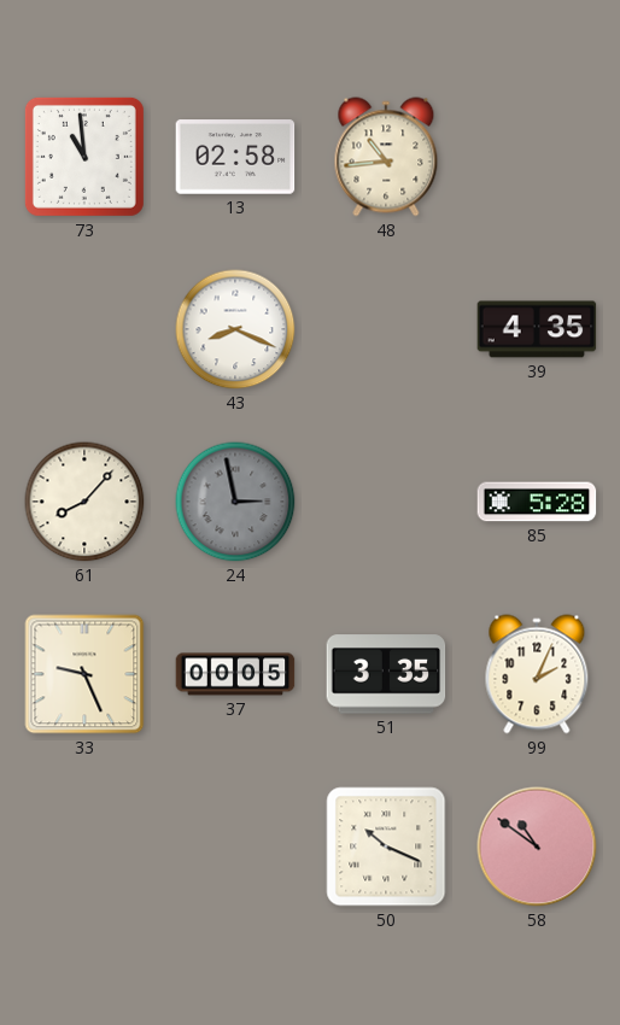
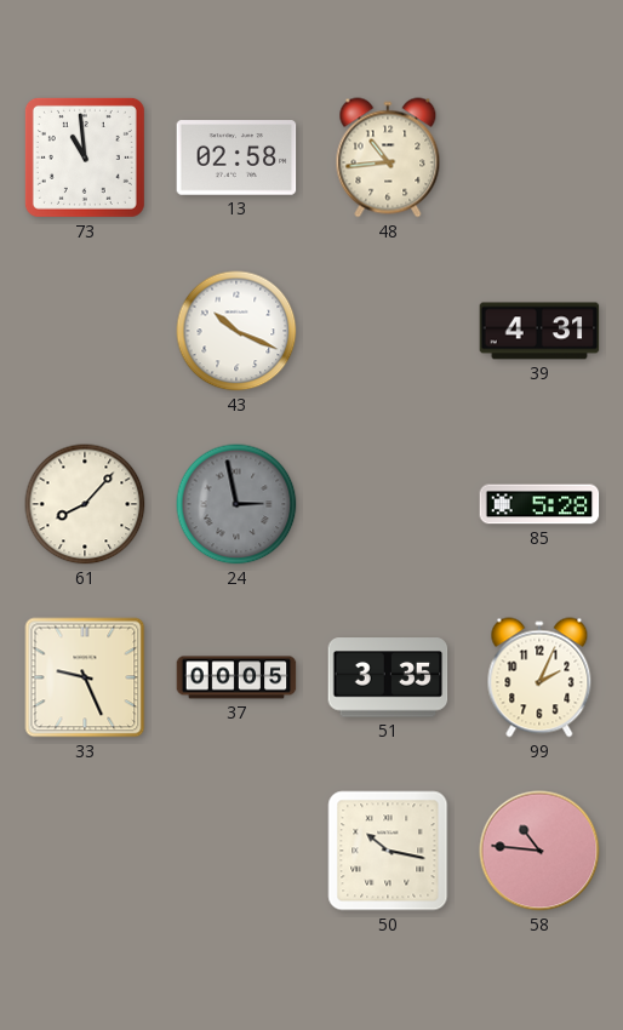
43: 8:19 -> 10:19
39: 4:35 -> 4:31
50: 10:19 -> 10:17
58: 10:51 -> 10:46
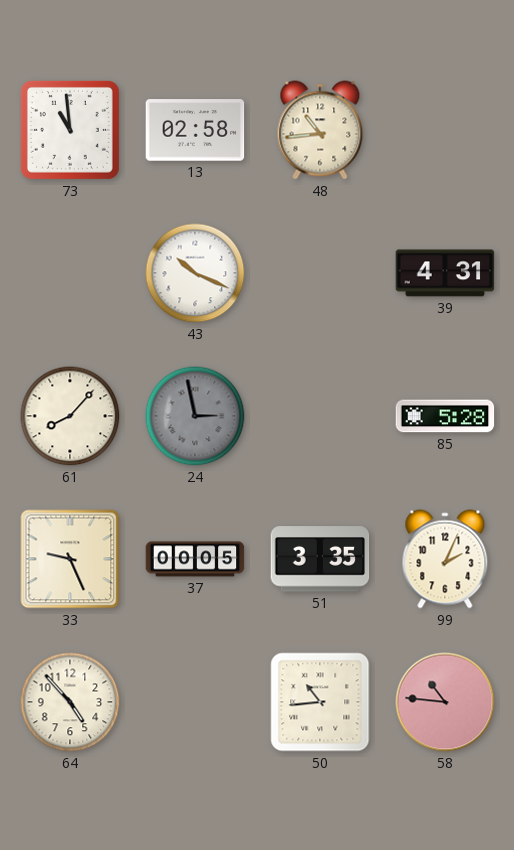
64: none -> 4:53
50: 10:17 -> 10:44
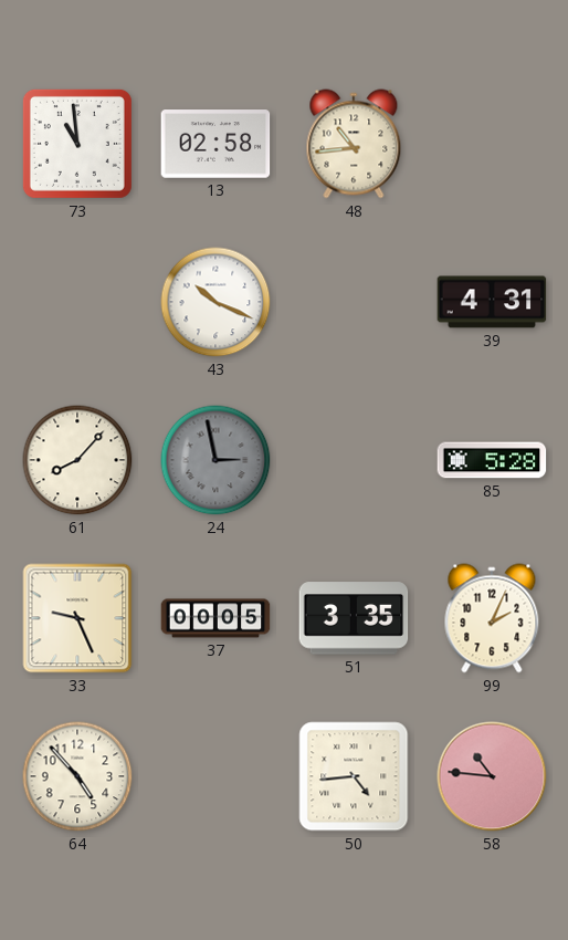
50: 10:44 -> 4:44
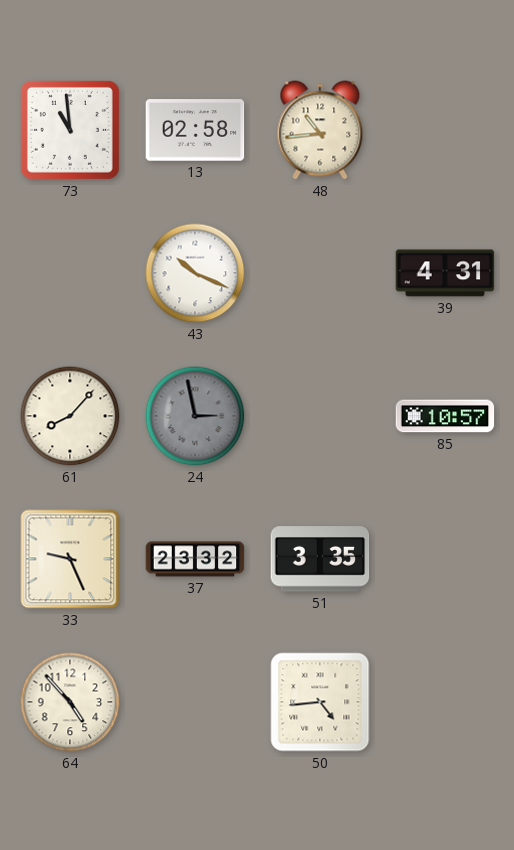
85: 5:28 -> 10:57
37: 00:05 -> 23:32
99: 2:04 -> none
58: 10:46 -> none
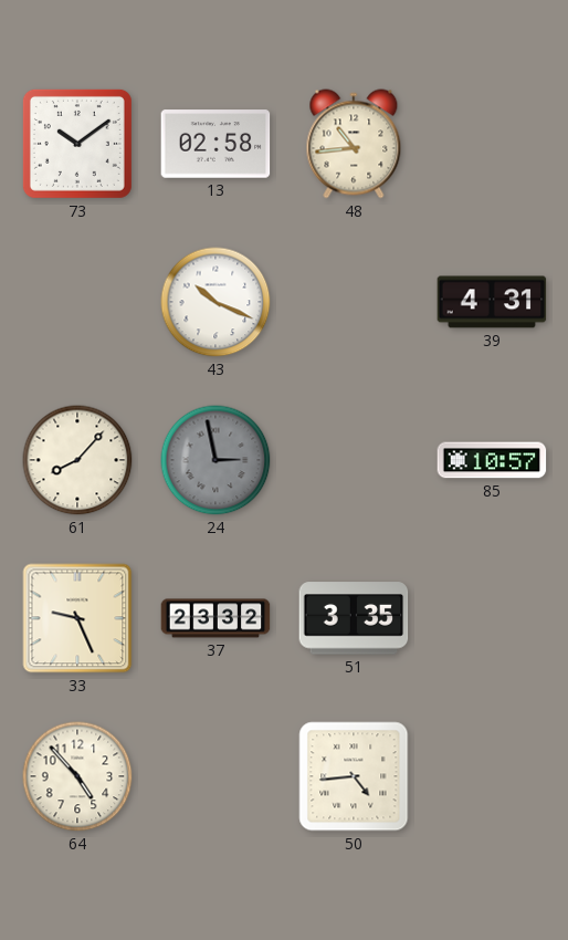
73: 10:59 -> 10:09
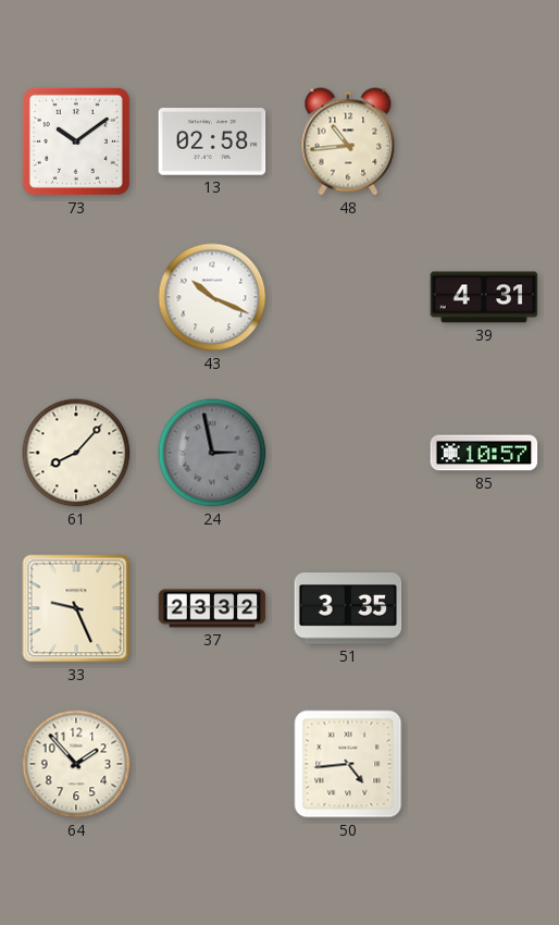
64: 4:53 -> 1:53
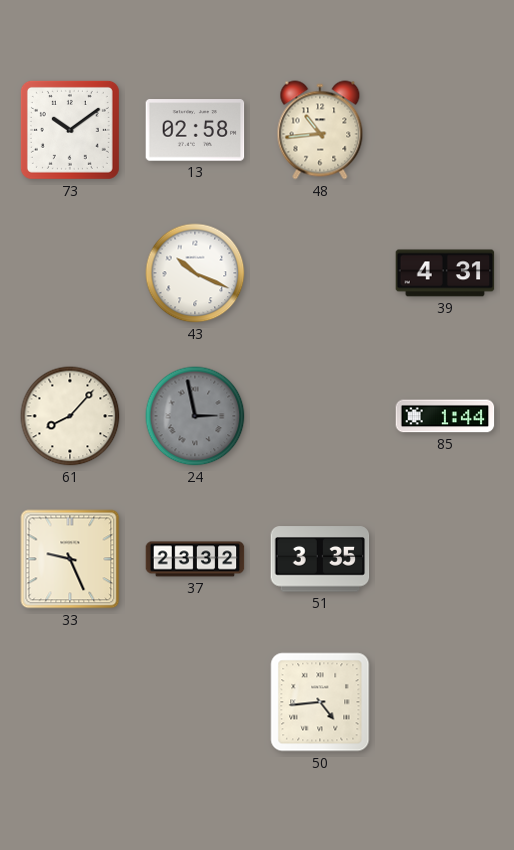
85: 10:57 -> 1:44
64: 1:53 -> none
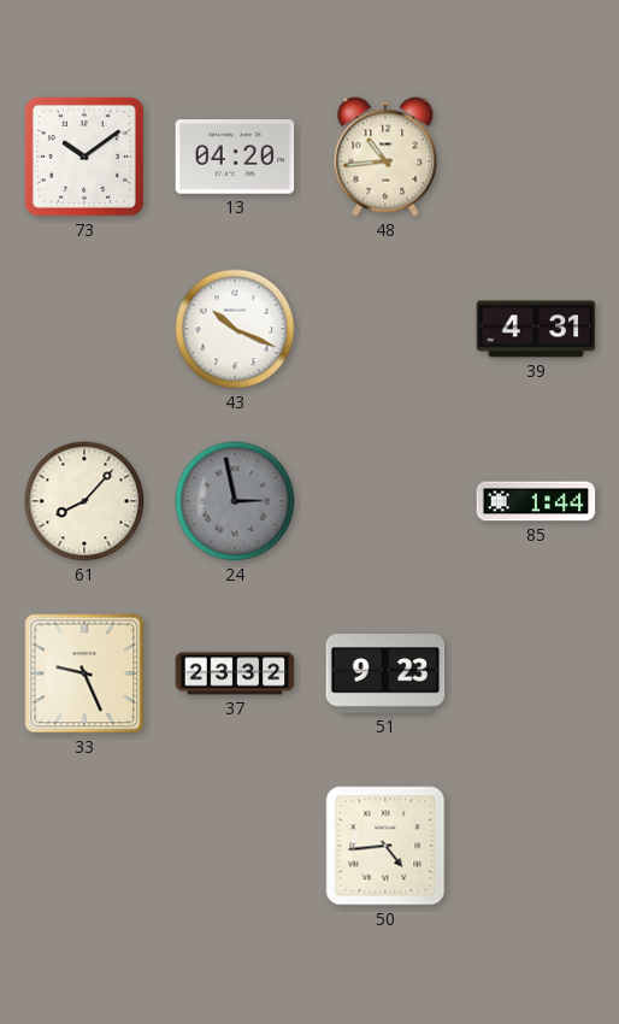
13: 02:58 -> 04:20
51: 3:35 -> 9:23
